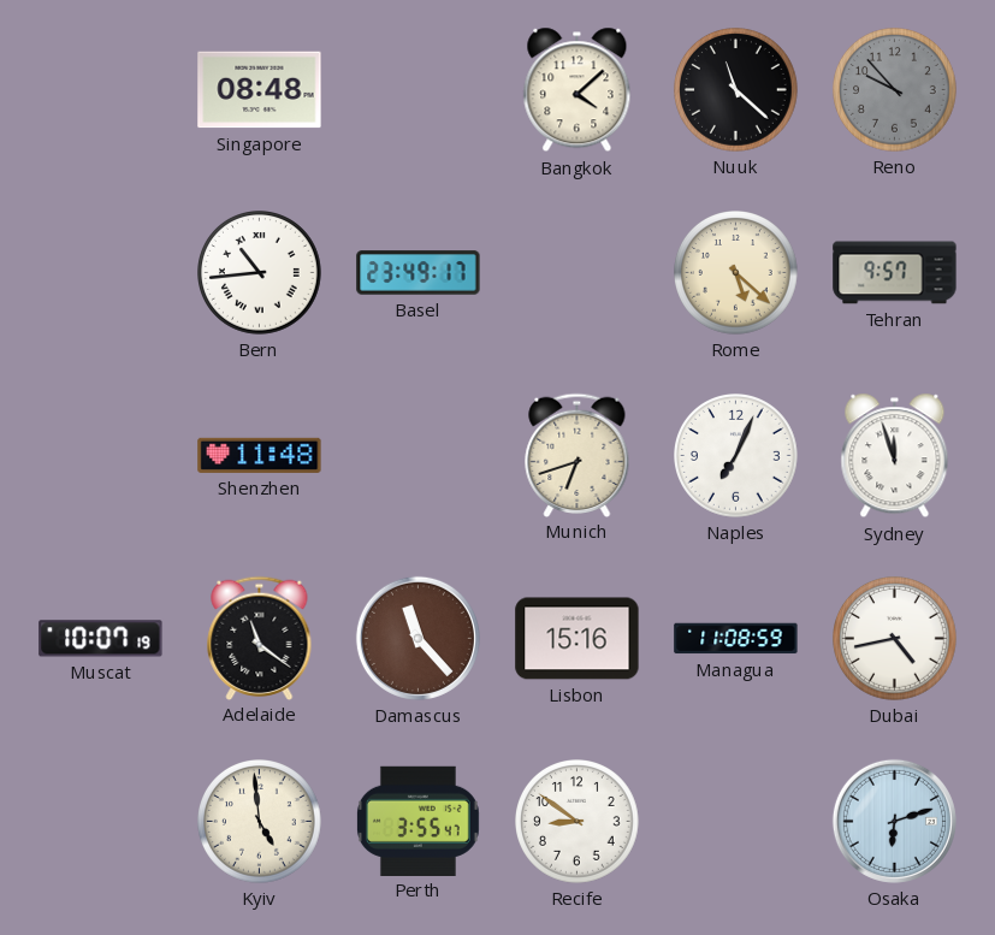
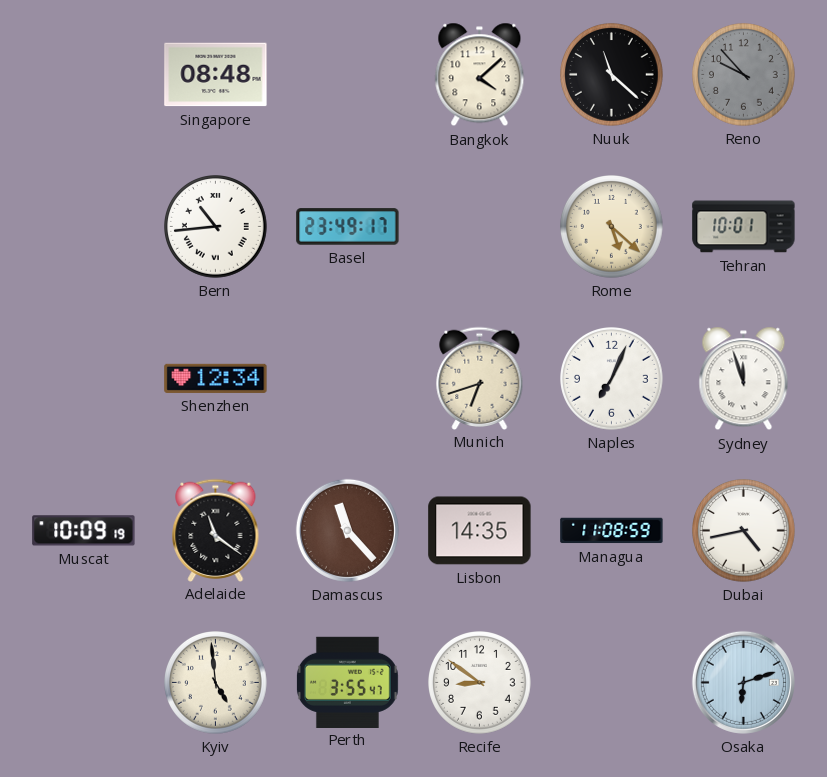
Tehran: 9:57 -> 10:01
Shenzhen: 11:48 -> 12:34
Muscat: 10:07 -> 10:09
Lisbon: 15:16 -> 14:35
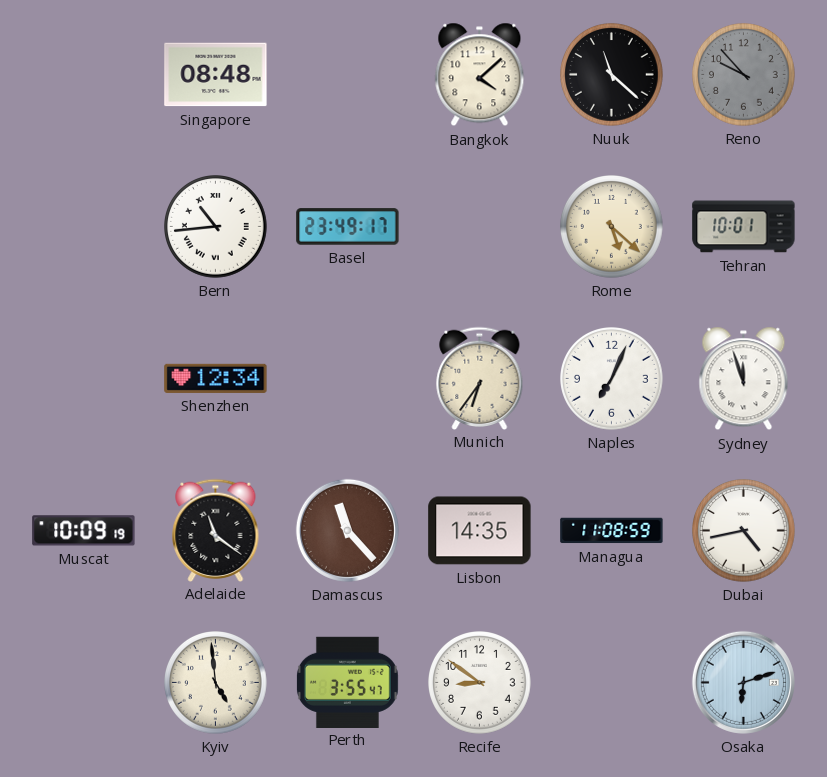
Munich: 6:42 -> 6:36
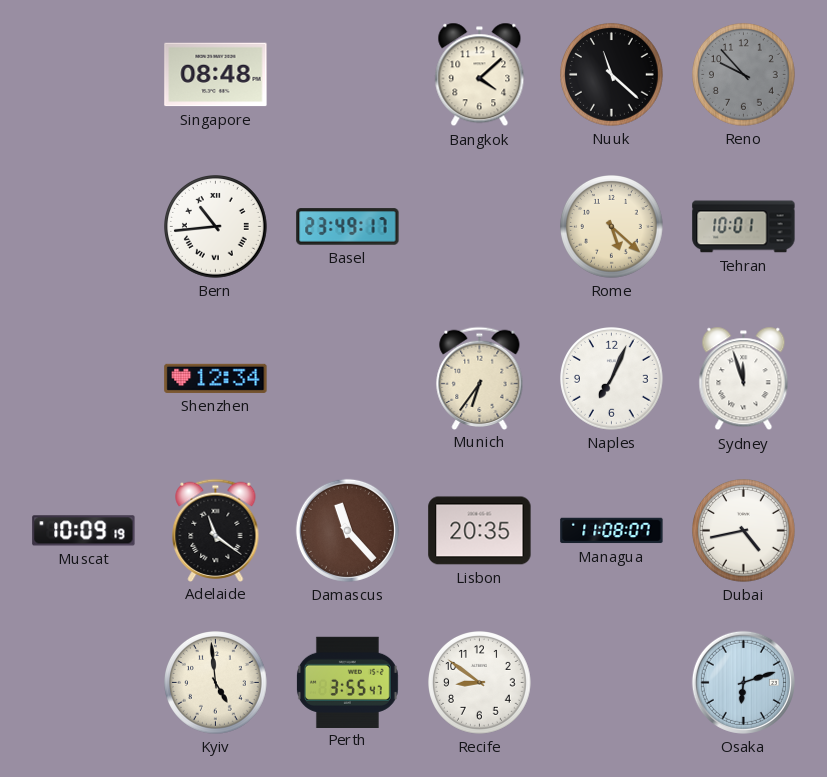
Lisbon: 14:35 -> 20:35
Managua: 11:08:59 -> 11:08:07
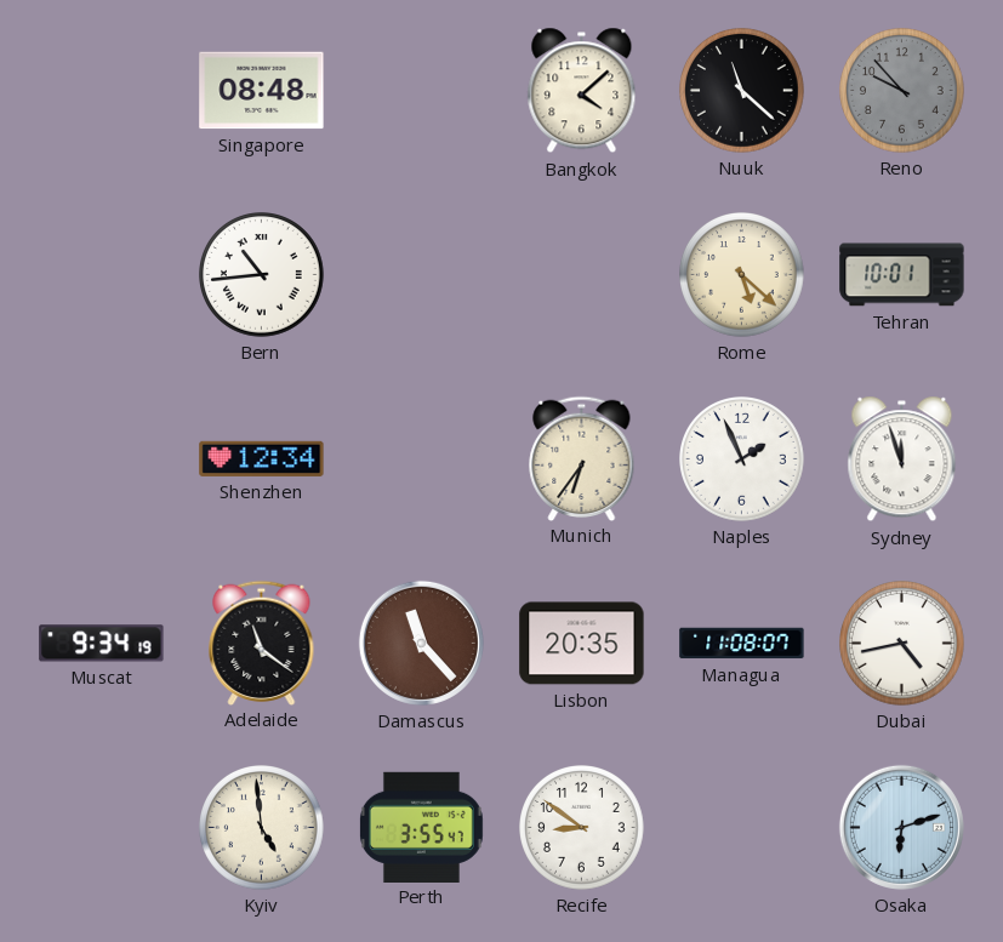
Basel: 23:49 -> none
Naples: 7:04 -> 1:56
Muscat: 10:09 -> 9:34
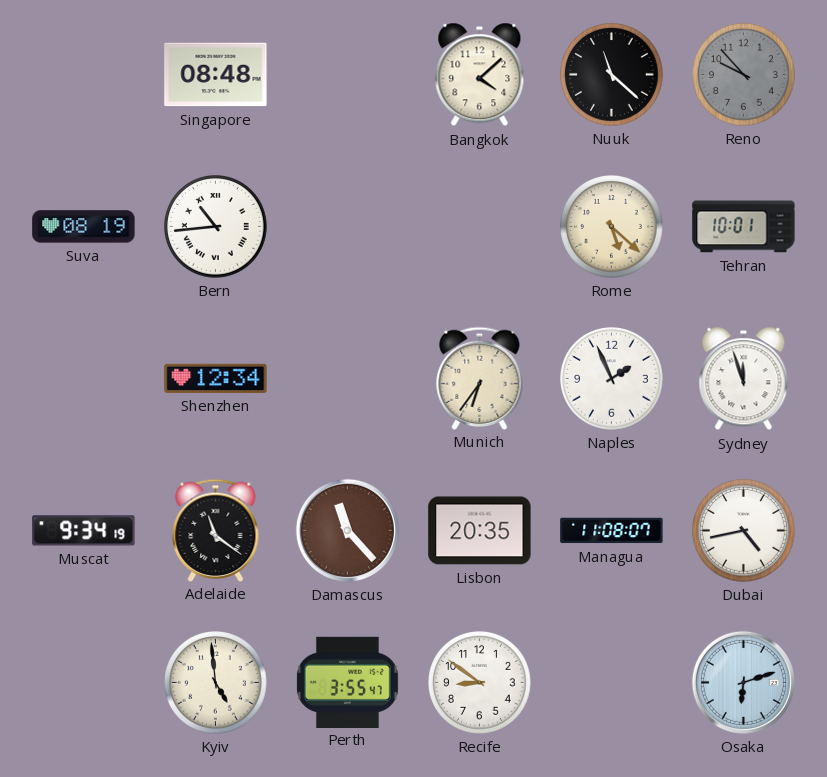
Suva: none -> 08:19
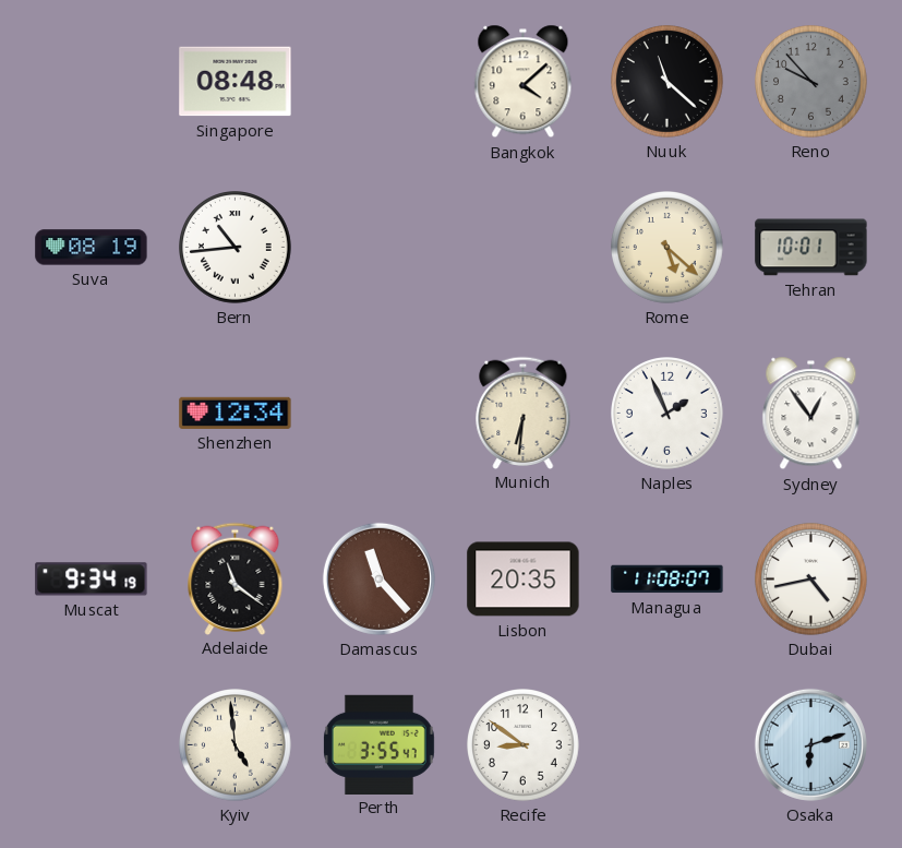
Munich: 6:36 -> 6:31
Sydney: 11:57 -> 12:54
